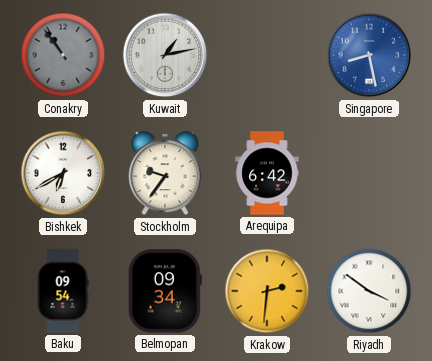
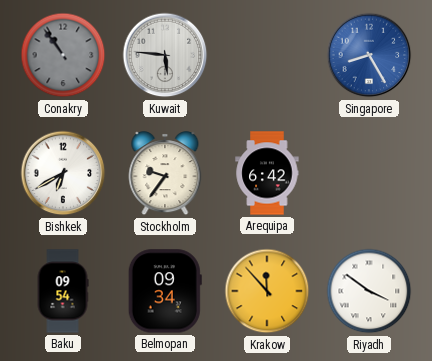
Kuwait: 1:13 -> 5:46
Singapore: 8:28 -> 8:25
Krakow: 2:31 -> 11:53
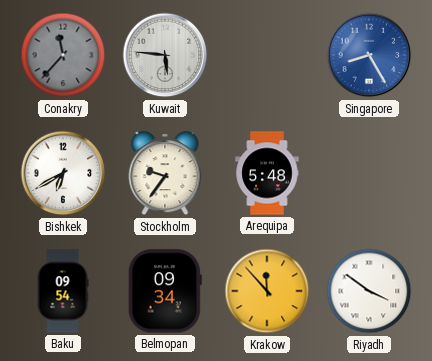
Conakry: 10:54 -> 11:37
Arequipa: 6:42 -> 5:48
